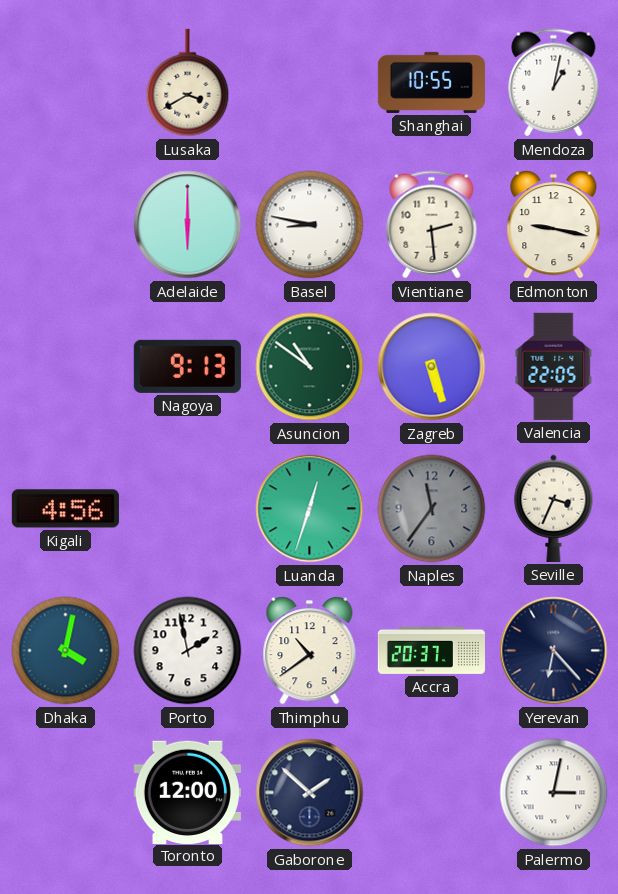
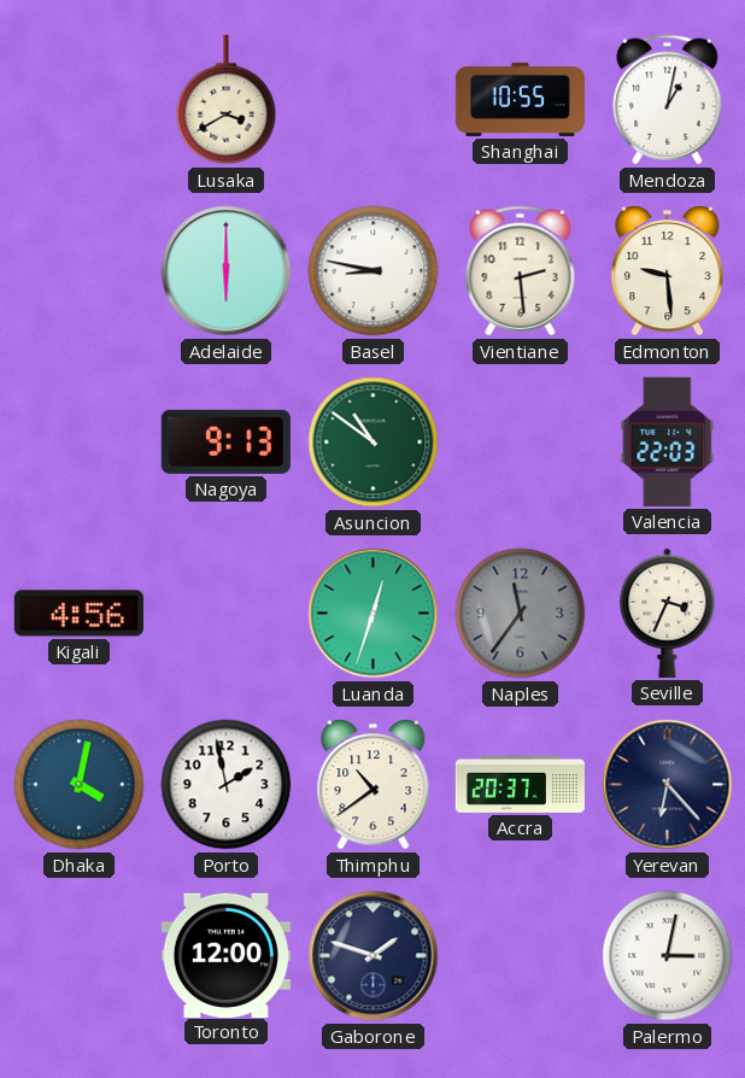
Edmonton: 9:17 -> 9:29
Zagreb: 5:27 -> none
Valencia: 22:05 -> 22:03
Gaborone: 1:52 -> 1:48
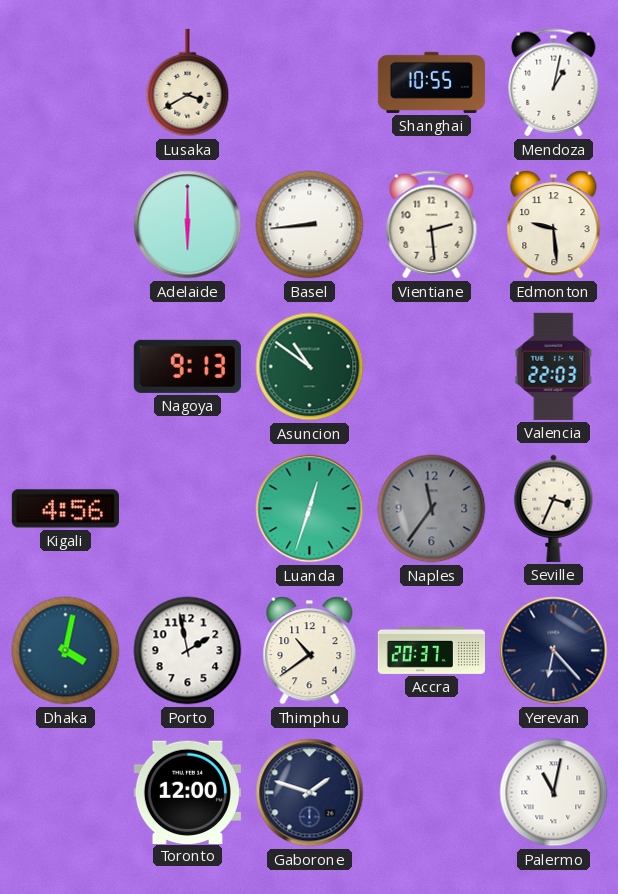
Basel: 8:47 -> 8:44
Palermo: 3:02 -> 11:02
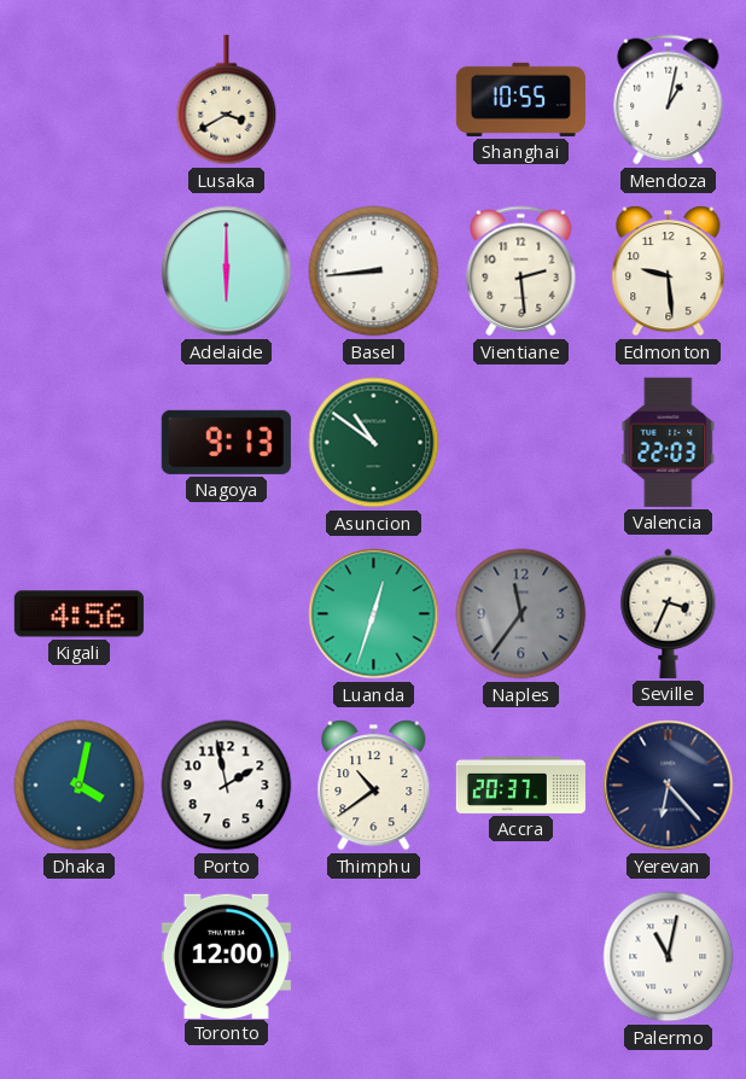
Gaborone: 1:48 -> none
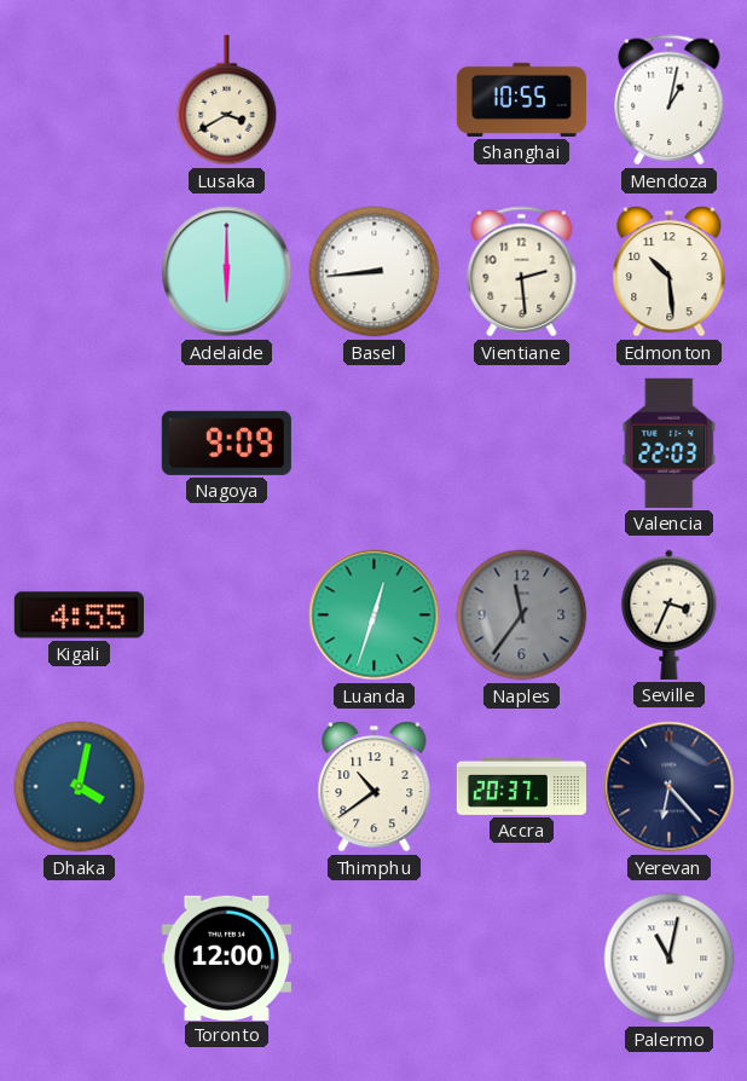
Edmonton: 9:29 -> 10:29
Nagoya: 9:13 -> 9:09
Asuncion: 10:51 -> none
Kigali: 4:56 -> 4:55
Porto: 1:58 -> none
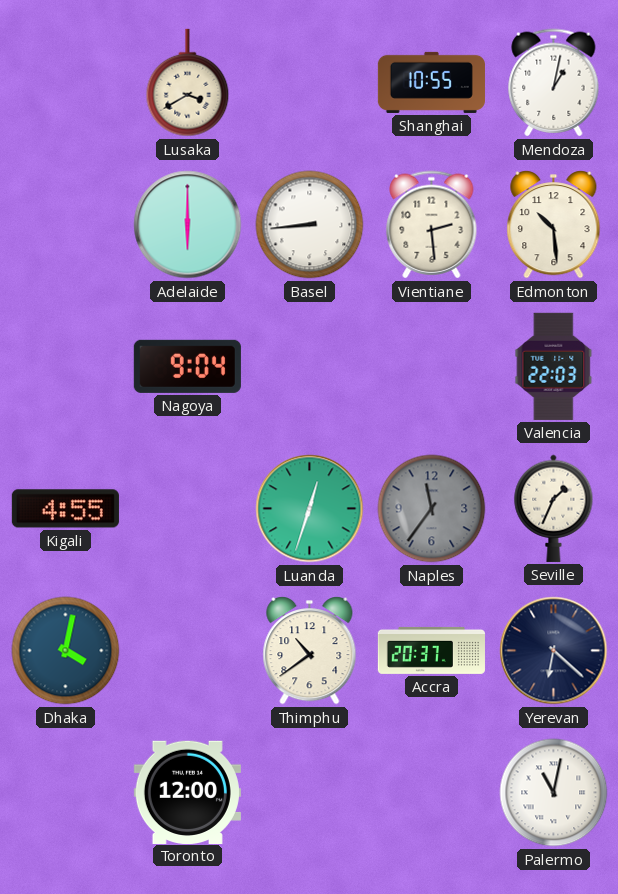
Nagoya: 9:09 -> 9:04
Seville: 3:34 -> 1:34
Yerevan: 6:23 -> 6:22
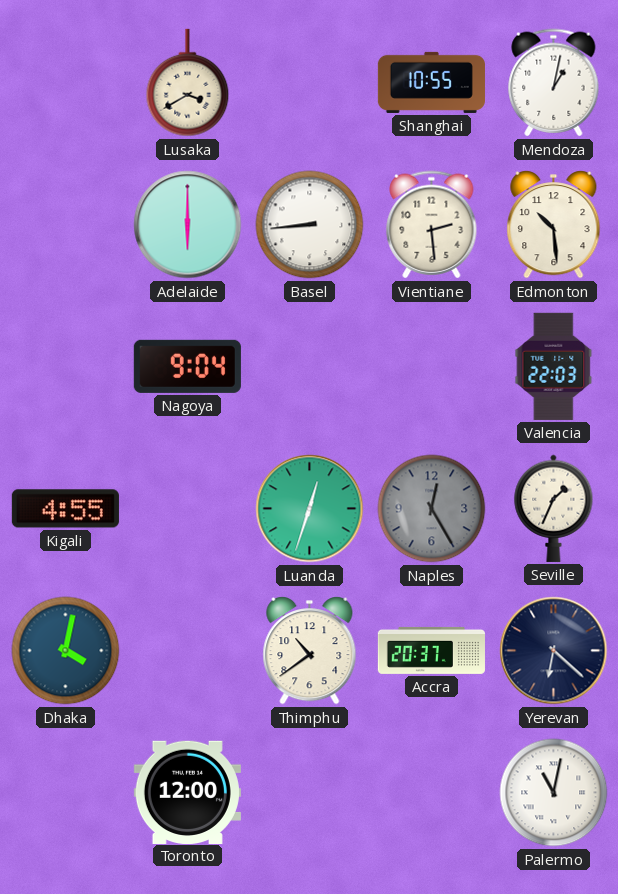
Naples: 11:36 -> 12:25
